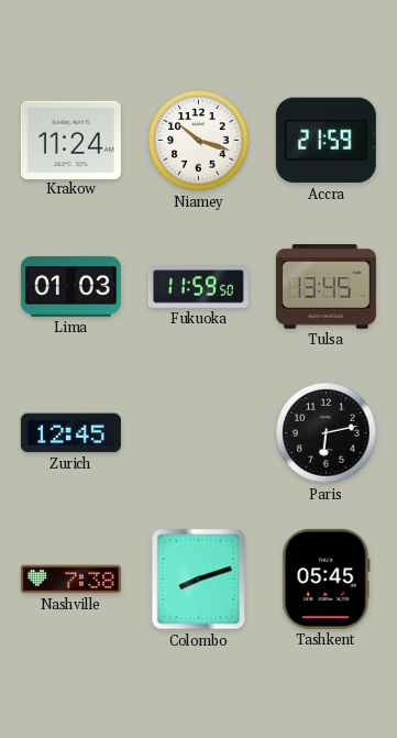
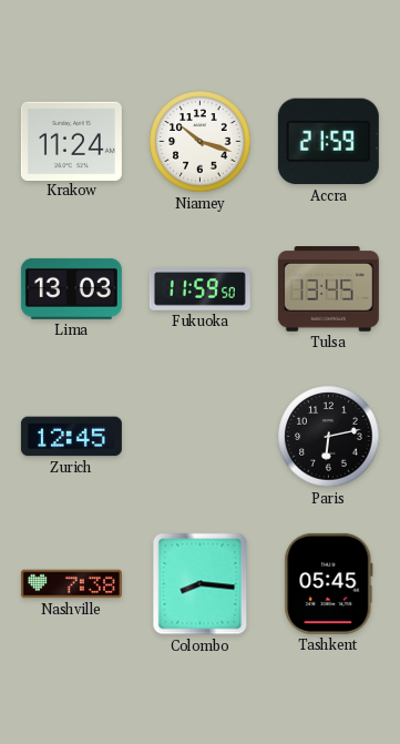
Lima: 01:03 -> 13:03
Colombo: 8:12 -> 8:16
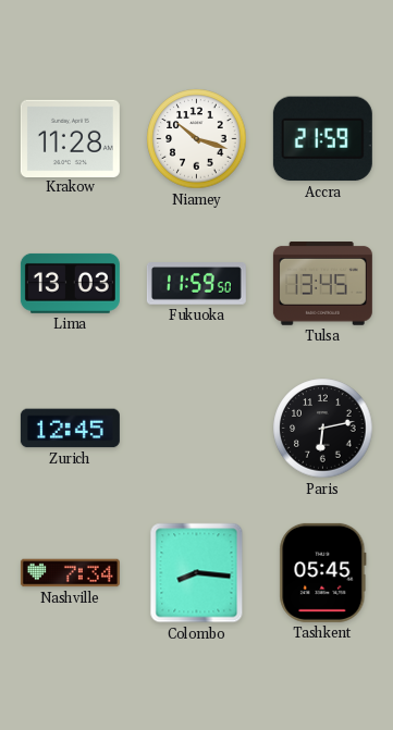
Krakow: 11:24 -> 11:28
Nashville: 7:38 -> 7:34
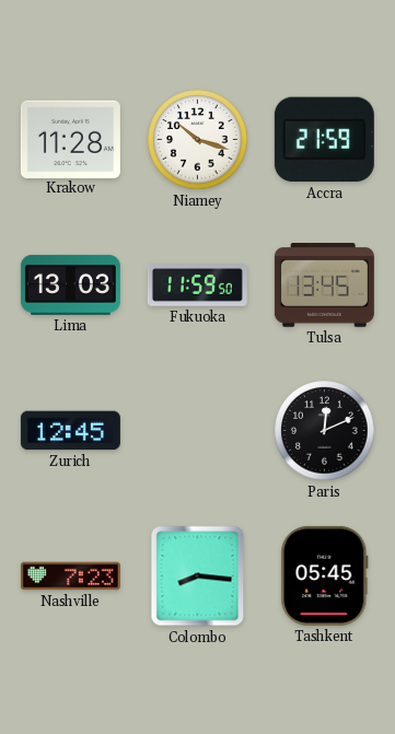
Paris: 6:13 -> 12:11
Nashville: 7:34 -> 7:23
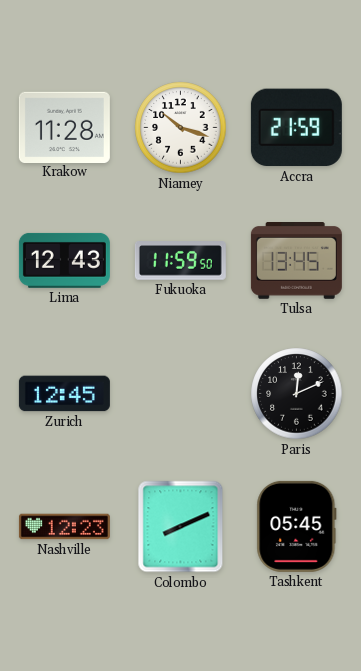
Lima: 13:03 -> 12:43
Nashville: 7:23 -> 12:23
Colombo: 8:16 -> 8:11
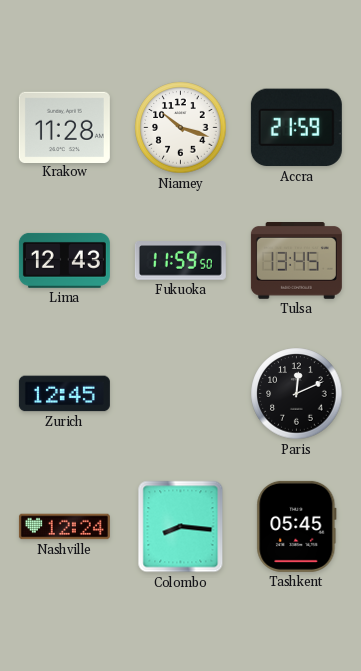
Nashville: 12:23 -> 12:24
Colombo: 8:11 -> 8:16
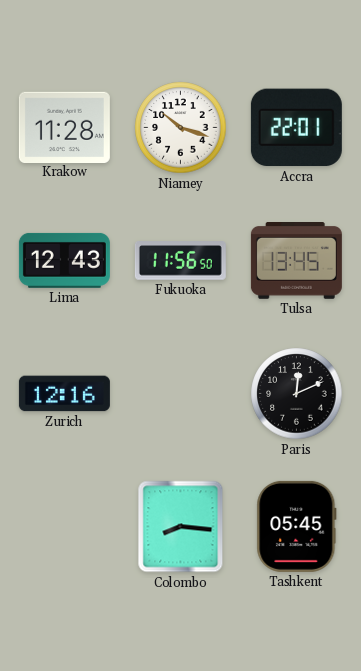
Accra: 21:59 -> 22:01
Fukuoka: 11:59 -> 11:56
Zurich: 12:45 -> 12:16
Nashville: 12:24 -> none
